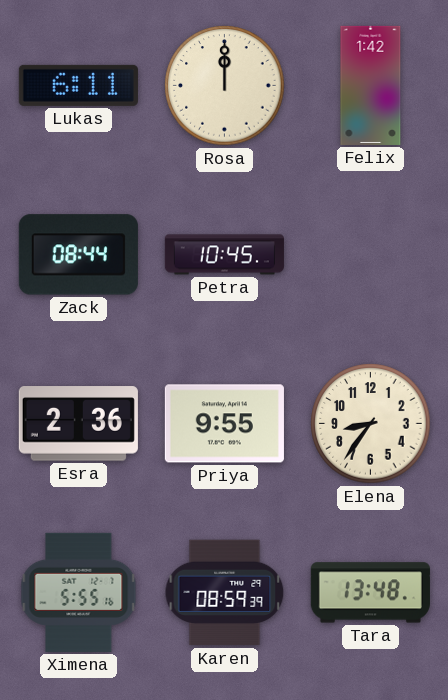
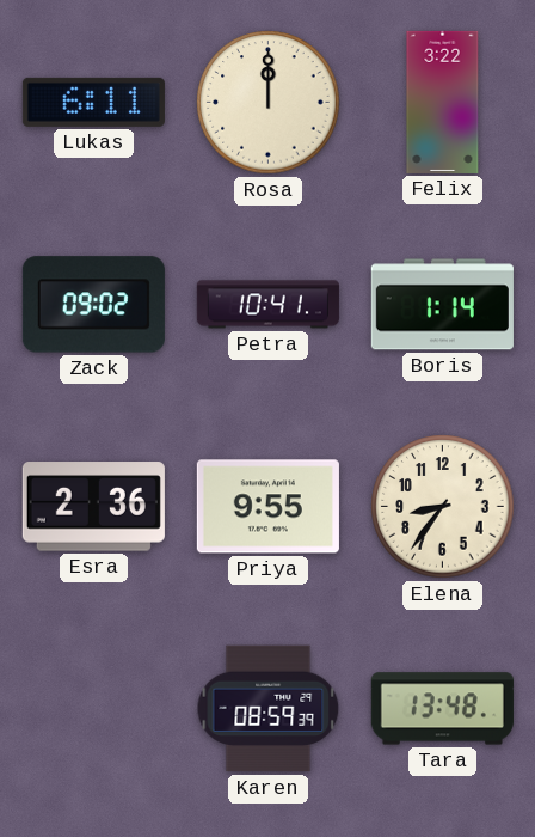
Felix: 1:42 -> 3:22
Zack: 08:44 -> 09:02
Petra: 10:45 -> 10:41
Boris: none -> 1:14
Ximena: 5:55 -> none
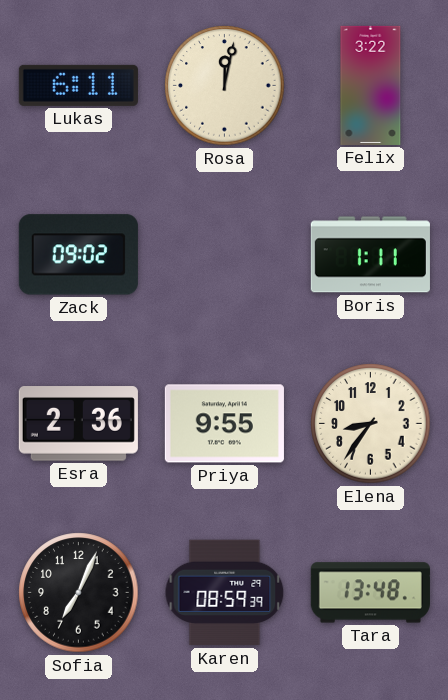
Rosa: 12:00 -> 12:02
Petra: 10:41 -> none
Boris: 1:14 -> 1:11
Sofia: none -> 7:04
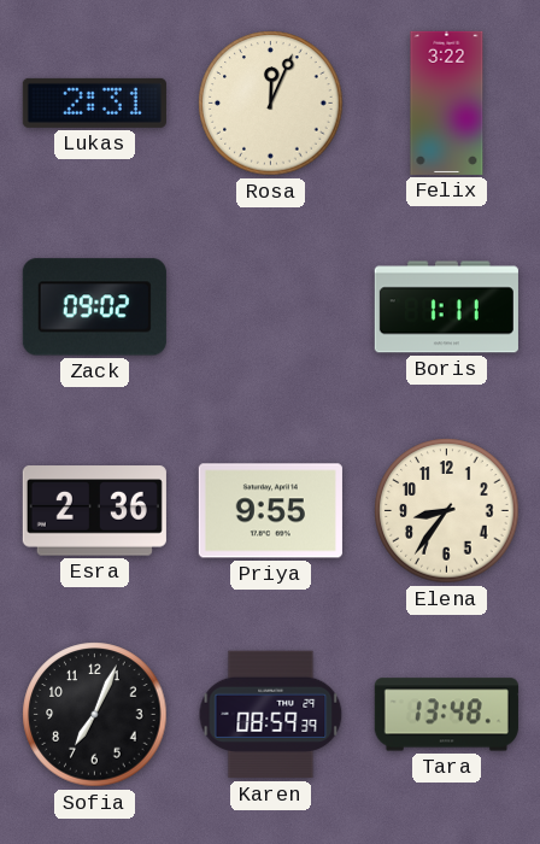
Lukas: 6:11 -> 2:31
Rosa: 12:02 -> 12:04
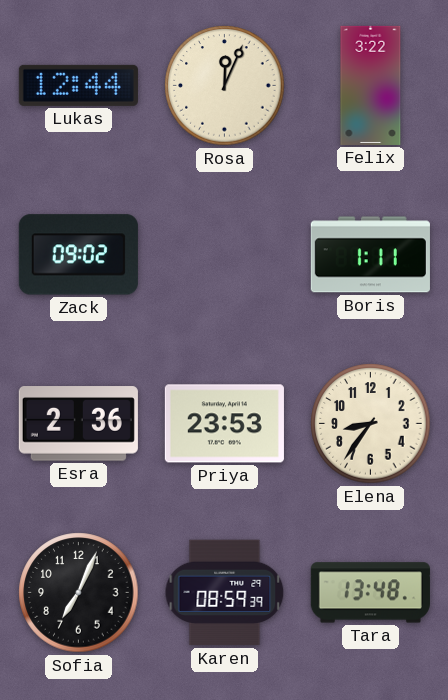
Lukas: 2:31 -> 12:44
Priya: 9:55 -> 23:53
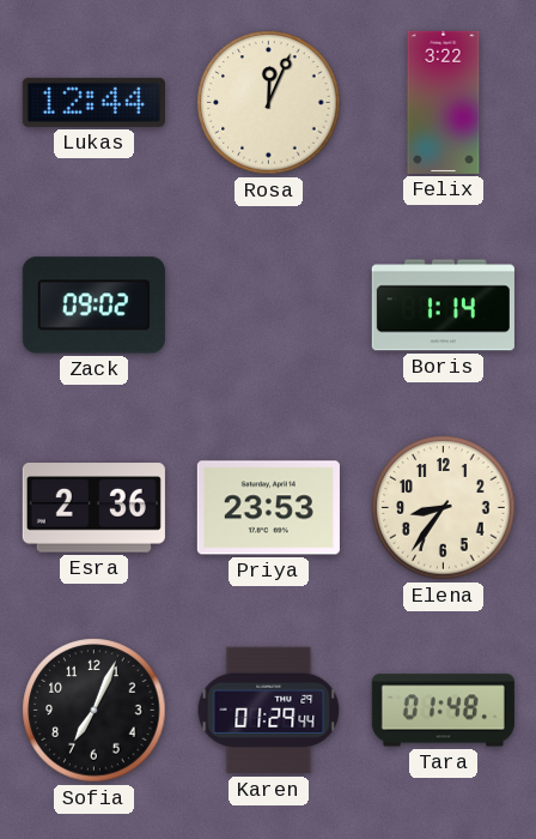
Boris: 1:11 -> 1:14
Karen: 08:59 -> 01:29
Tara: 13:48 -> 01:48
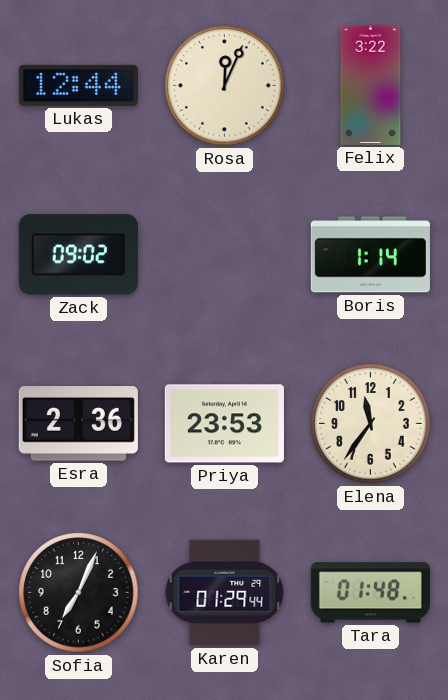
Elena: 8:36 -> 11:36
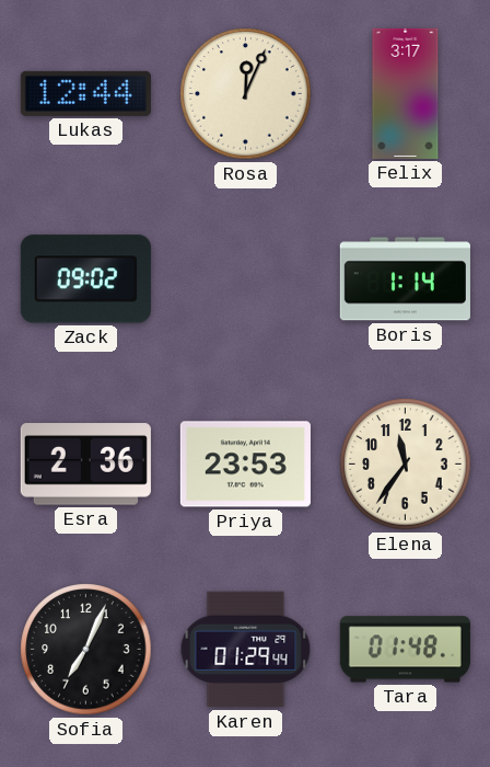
Felix: 3:22 -> 3:17
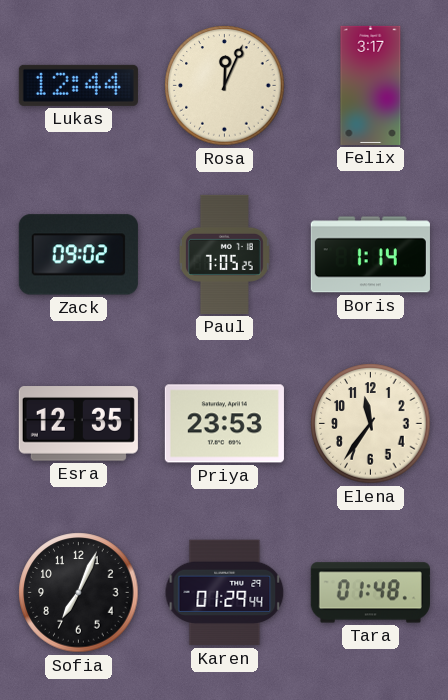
Paul: none -> 7:05
Esra: 2:36 -> 12:35
